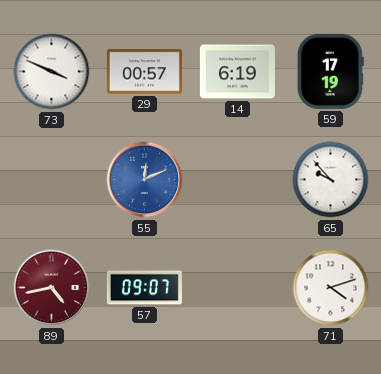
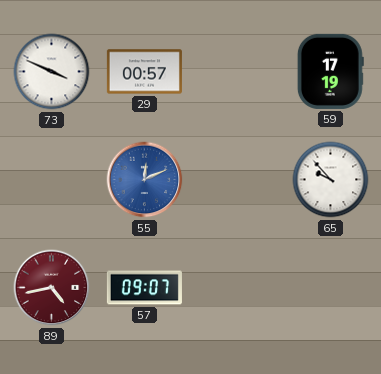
14: 6:19 -> none
71: 4:12 -> none
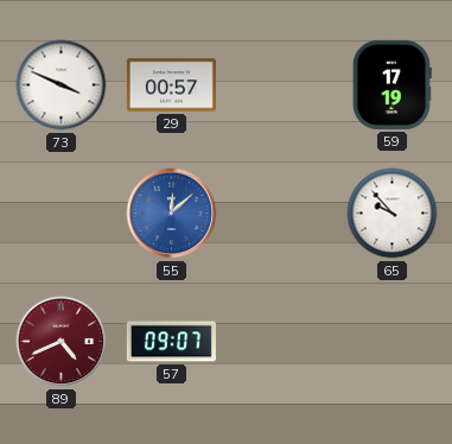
55: 12:11 -> 12:08
89: 4:43 -> 4:41
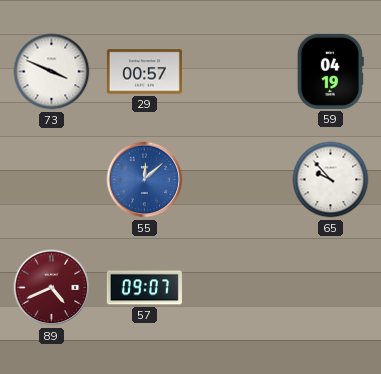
59: 17:19 -> 04:19
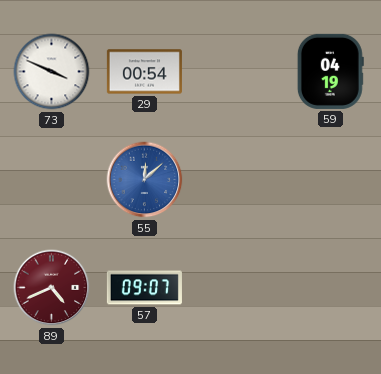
29: 00:57 -> 00:54
65: 9:53 -> none
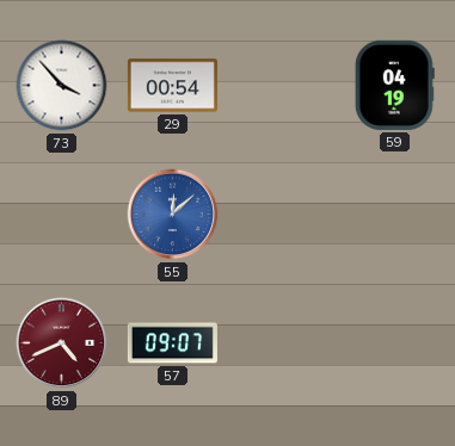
73: 3:49 -> 3:53
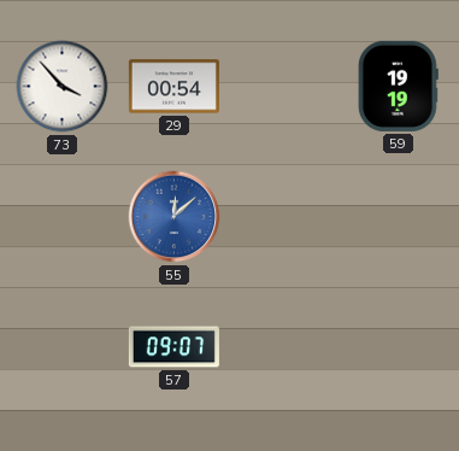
59: 04:19 -> 19:19
89: 4:41 -> none
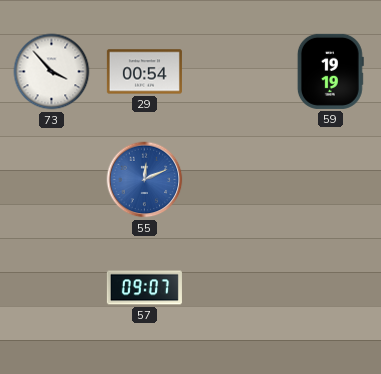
55: 12:08 -> 12:11
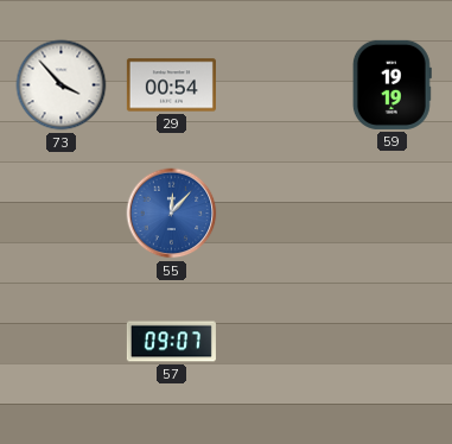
55: 12:11 -> 12:07
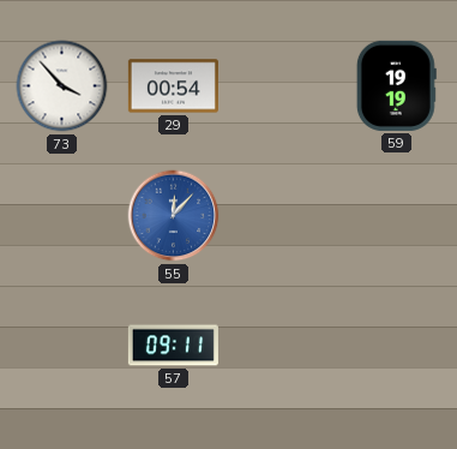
57: 09:07 -> 09:11
